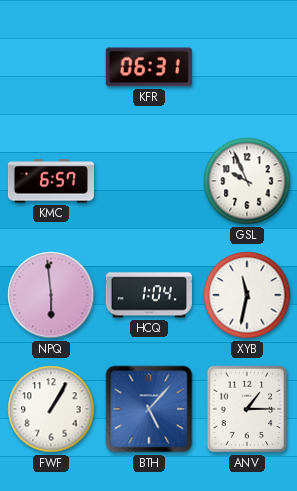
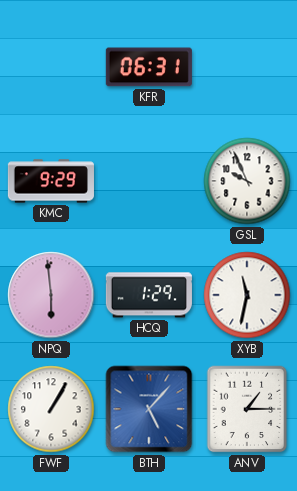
KMC: 6:57 -> 9:29
HCQ: 1:04 -> 1:29
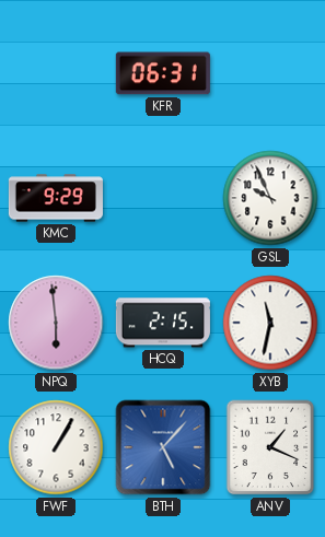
HCQ: 1:29 -> 2:15
ANV: 1:15 -> 1:19
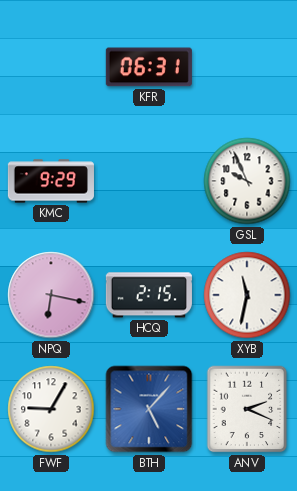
NPQ: 5:59 -> 6:17
FWF: 1:05 -> 9:05
ANV: 1:19 -> 2:19
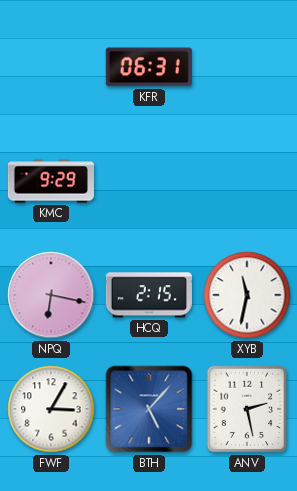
GSL: 9:56 -> none
FWF: 9:05 -> 3:05
ANV: 2:19 -> 2:28
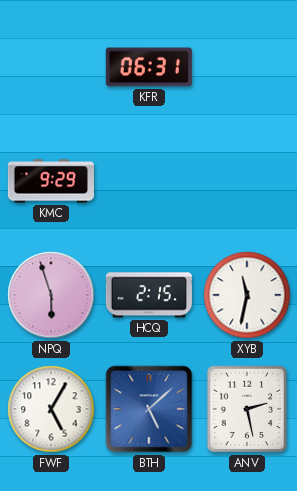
NPQ: 6:17 -> 5:57
FWF: 3:05 -> 5:05
BTH: 5:07 -> 5:08
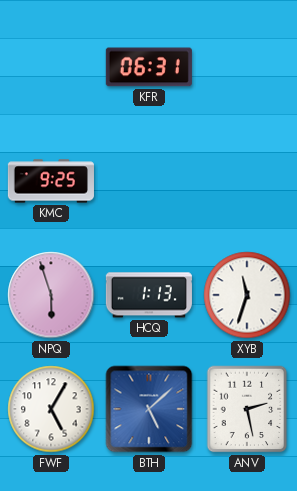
KMC: 9:29 -> 9:25
HCQ: 2:15 -> 1:13
XYB: 11:32 -> 11:33
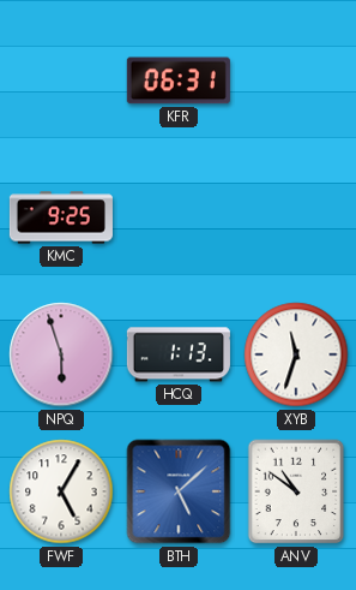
ANV: 2:28 -> 10:51
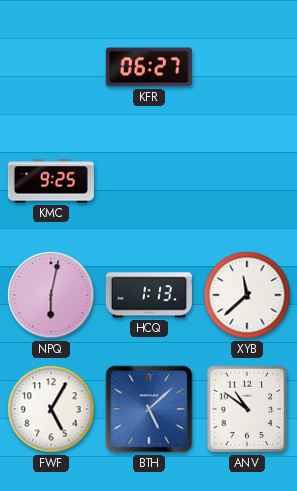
KFR: 06:31 -> 06:27
NPQ: 5:57 -> 6:02
XYB: 11:33 -> 11:38
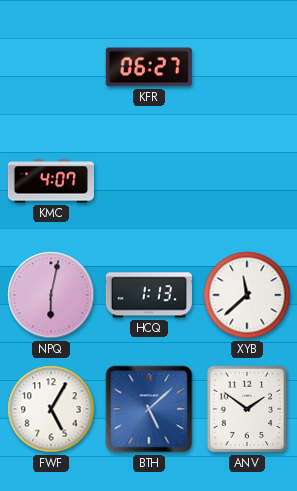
KMC: 9:25 -> 4:07
ANV: 10:51 -> 1:51
